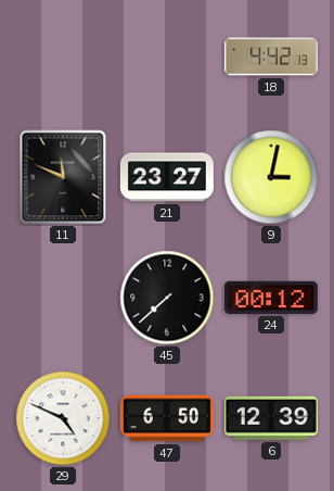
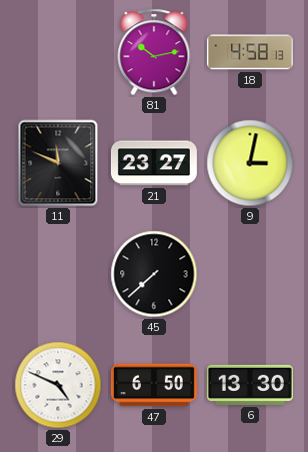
81: none -> 10:13
18: 4:42 -> 4:58
24: 00:12 -> none
6: 12:39 -> 13:30
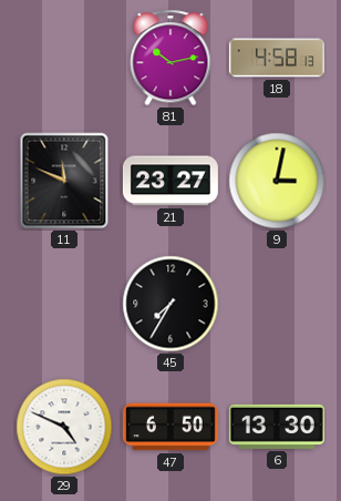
45: 7:38 -> 7:35
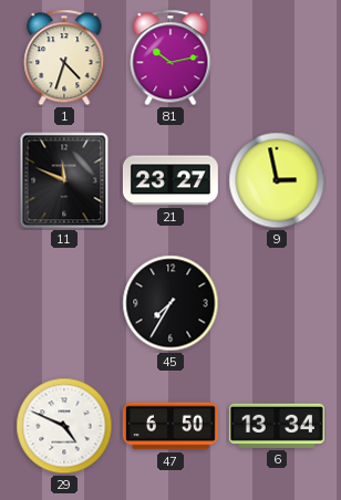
1: none -> 4:33
18: 4:58 -> none
9: 3:02 -> 2:58
6: 13:30 -> 13:34
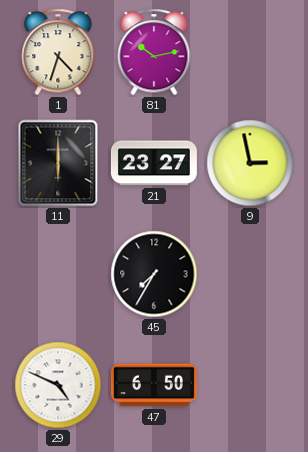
11: 11:49 -> 6:00
6: 13:34 -> none
